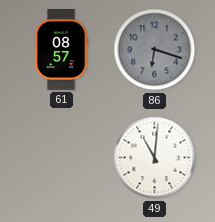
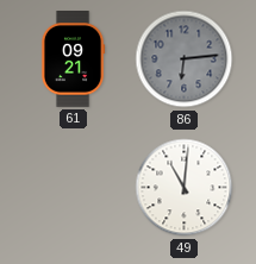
61: 08:57 -> 09:21
86: 6:18 -> 6:14
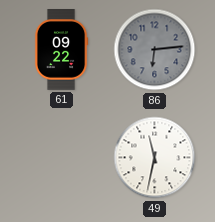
61: 09:21 -> 09:22
49: 11:01 -> 11:32
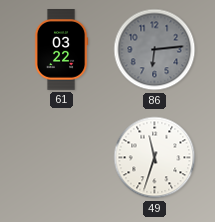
61: 09:22 -> 03:22
49: 11:32 -> 11:33
